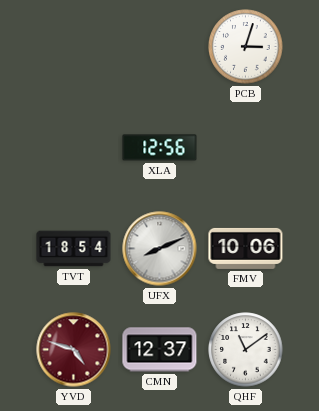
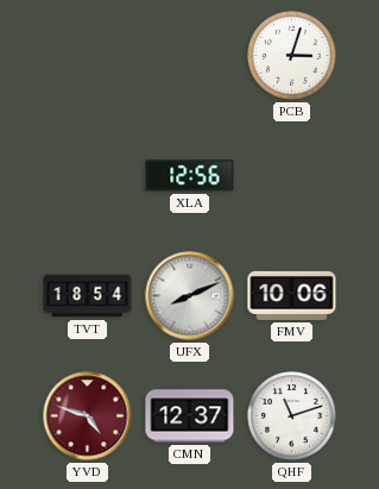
QHF: 11:09 -> 11:12
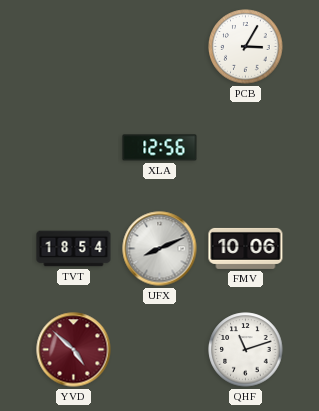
PCB: 3:03 -> 3:05
YVD: 4:48 -> 4:52
CMN: 12:37 -> none
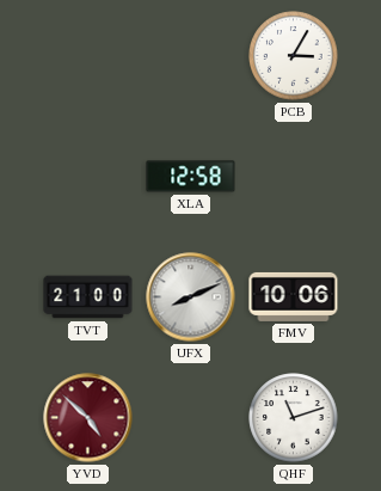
XLA: 12:56 -> 12:58
TVT: 18:54 -> 21:00
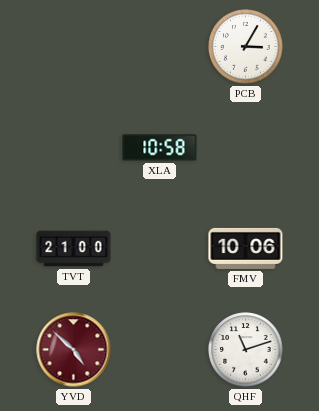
XLA: 12:58 -> 10:58
UFX: 8:11 -> none
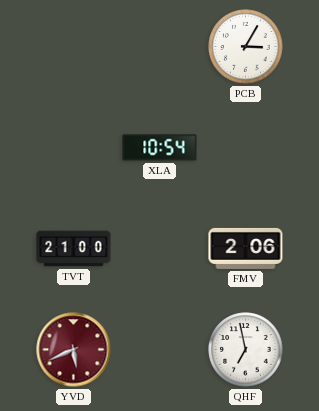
XLA: 10:58 -> 10:54
FMV: 10:06 -> 2:06
YVD: 4:52 -> 5:41
QHF: 11:12 -> 6:58
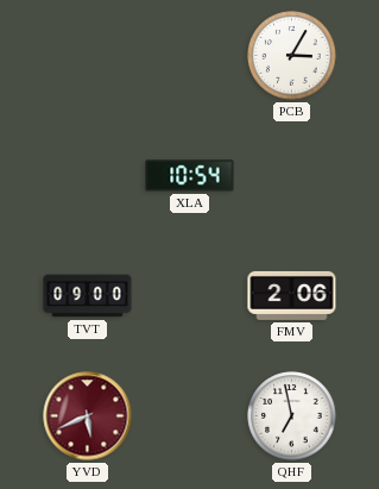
TVT: 21:00 -> 09:00
